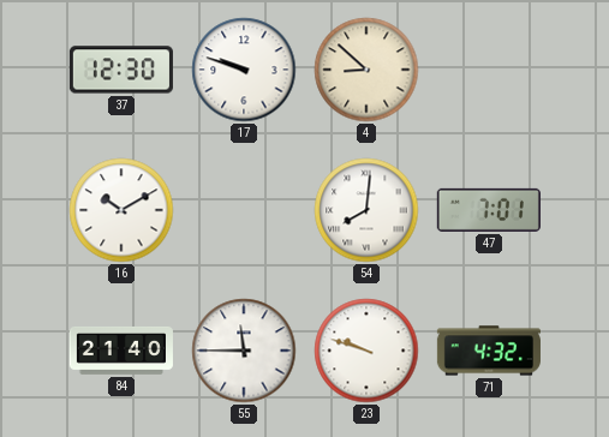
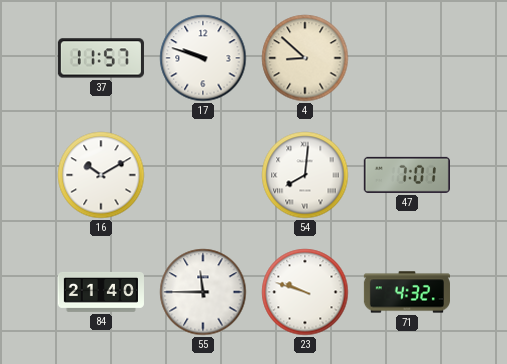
37: 12:30 -> 11:57
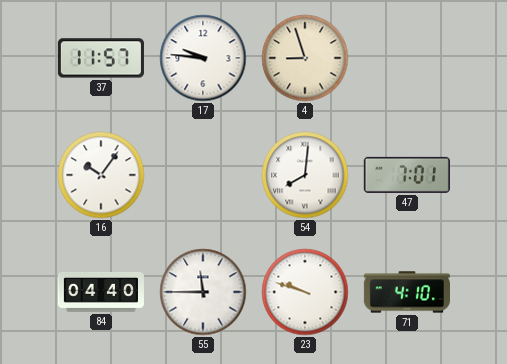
17: 9:48 -> 9:46
4: 8:52 -> 8:57
16: 10:10 -> 10:06
84: 21:40 -> 04:40
71: 4:32 -> 4:10
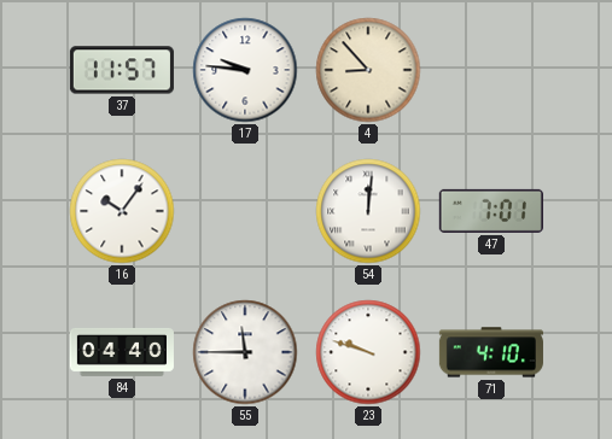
4: 8:57 -> 8:53
54: 8:01 -> 12:01
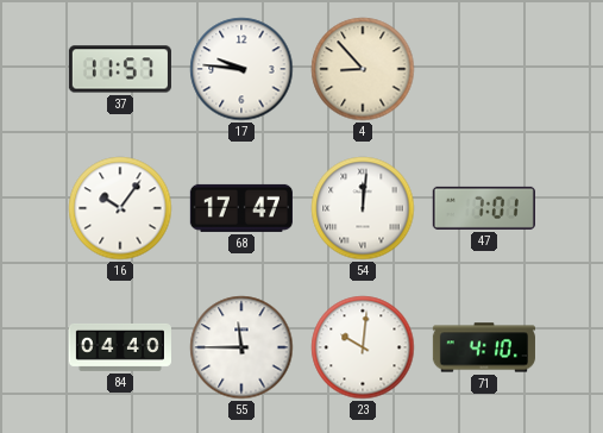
68: none -> 17:47
23: 9:48 -> 10:01
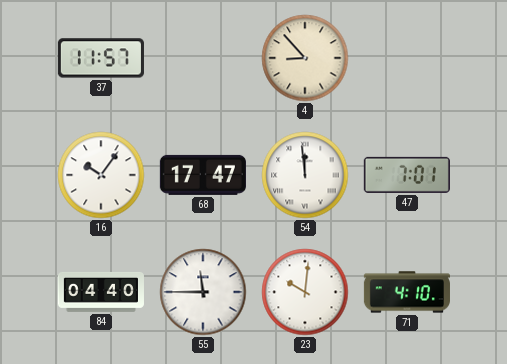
17: 9:46 -> none
54: 12:01 -> 11:59
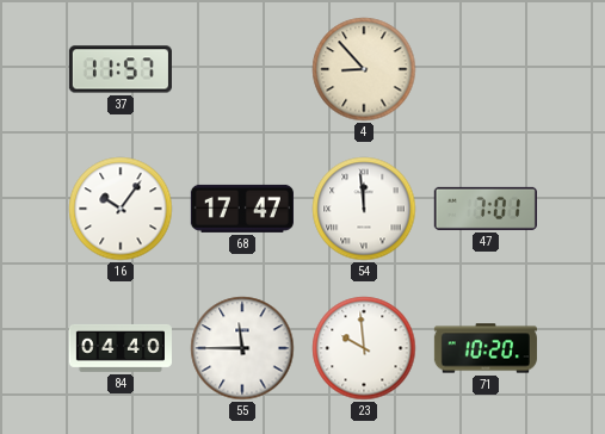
23: 10:01 -> 9:59
71: 4:10 -> 10:20
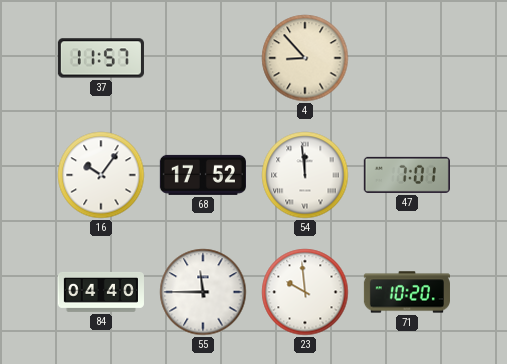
68: 17:47 -> 17:52
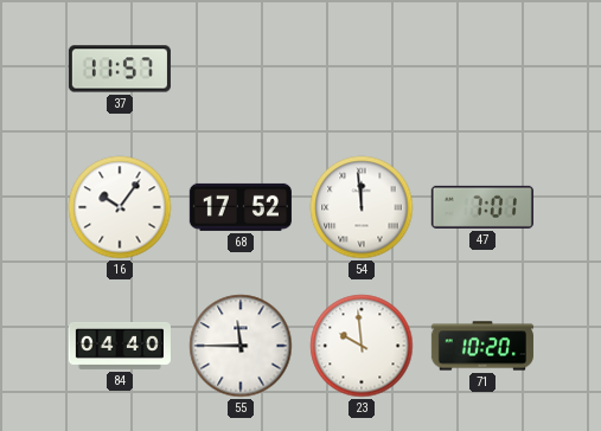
4: 8:53 -> none
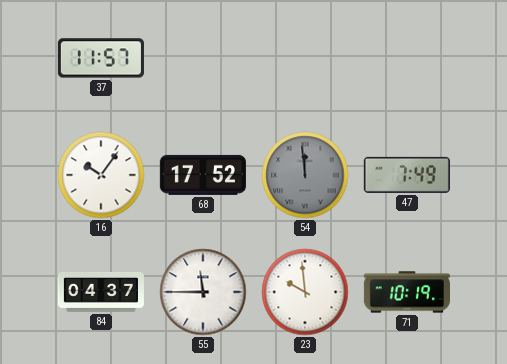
54 dial: white -> grey
47: 7:01 -> 7:49
84: 04:40 -> 04:37
71: 10:20 -> 10:19
